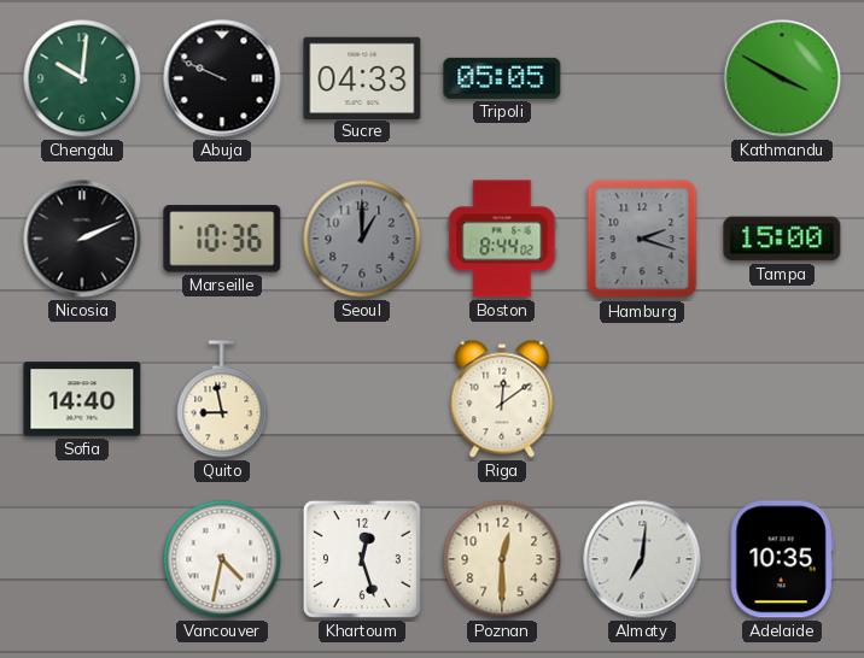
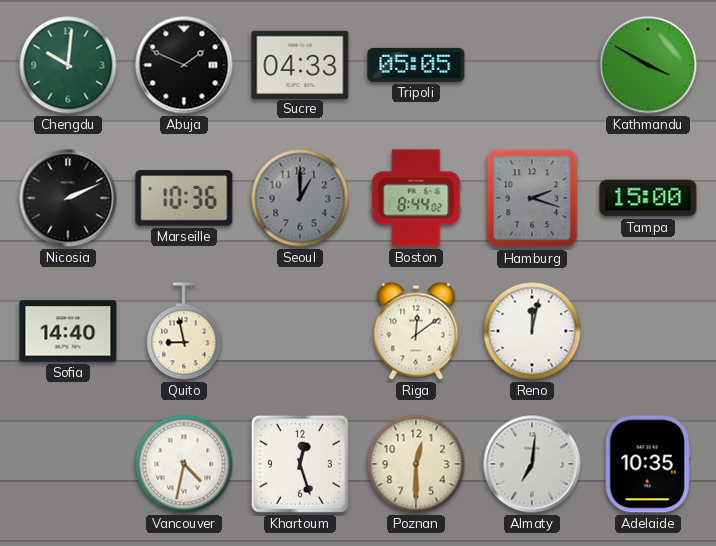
Abuja: 9:49 -> 1:49
Reno: none -> 12:02
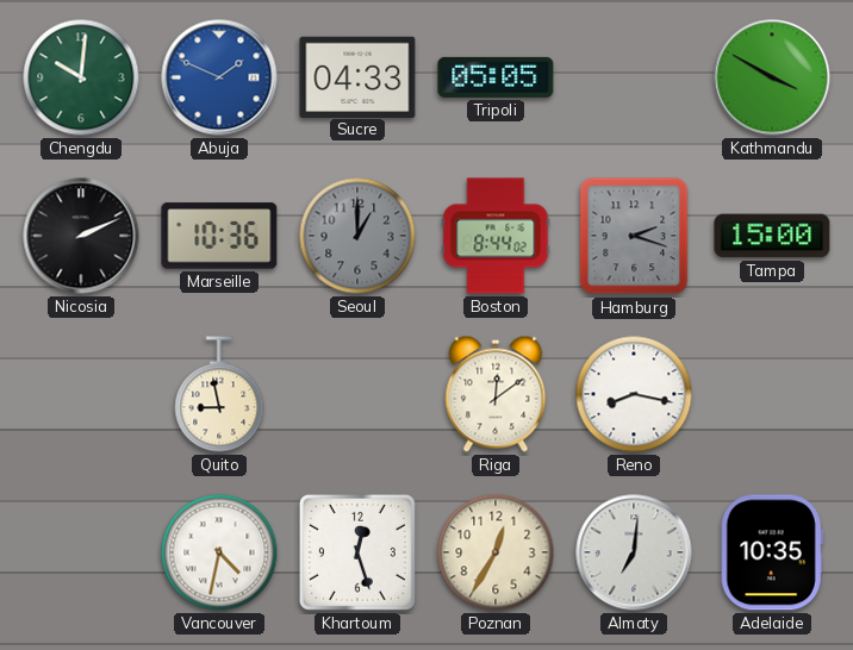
Abuja dial: black -> blue
Sofia: 14:40 -> none
Reno: 12:02 -> 8:17
Poznan: 12:30 -> 12:35
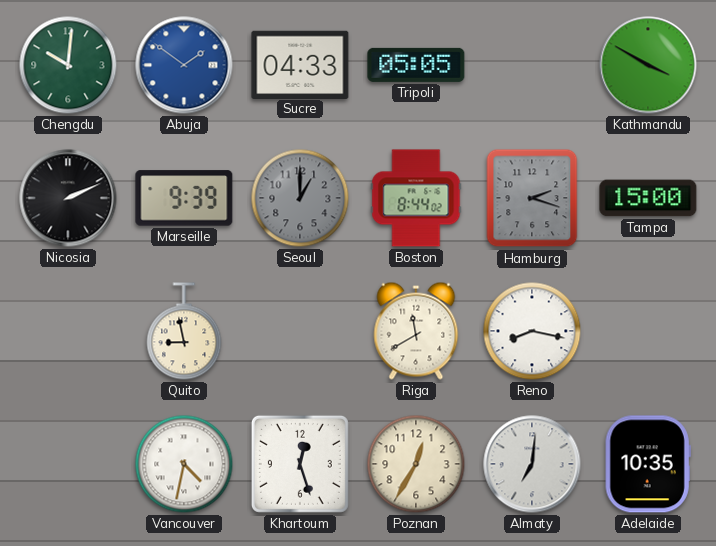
Abuja: 1:49 -> 1:51
Marseille: 10:36 -> 9:39
Riga: 12:09 -> 11:40
